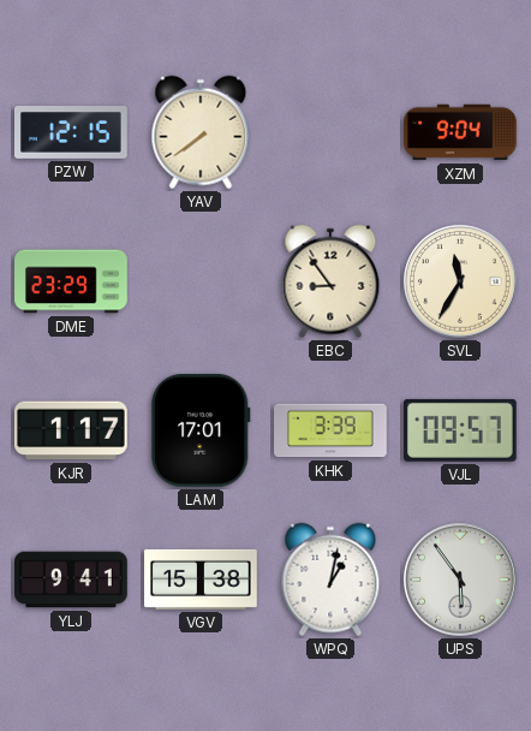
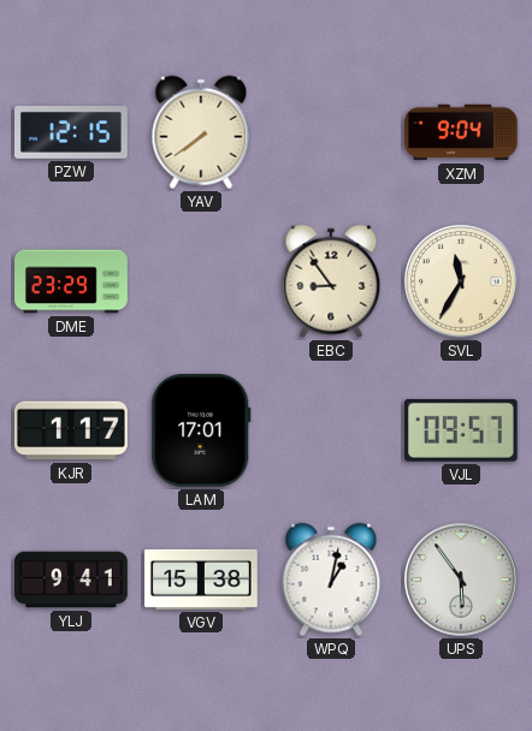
KHK: 3:39 -> none
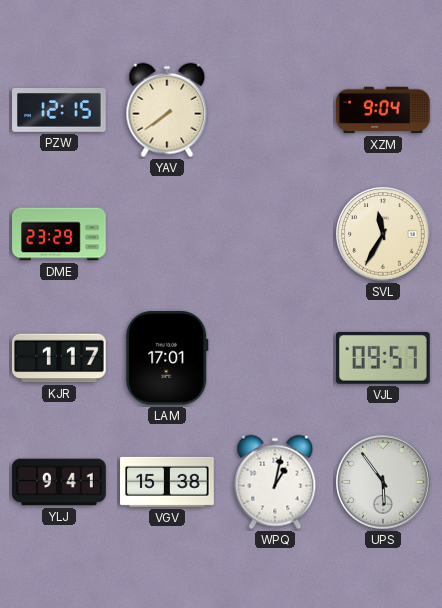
EBC: 8:54 -> none
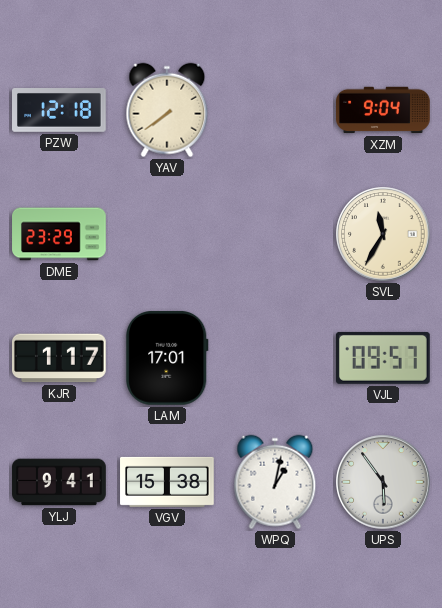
PZW: 12:15 -> 12:18
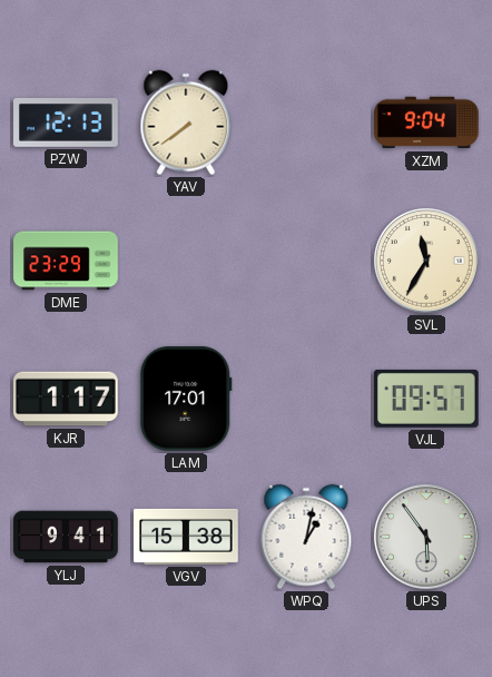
PZW: 12:18 -> 12:13
